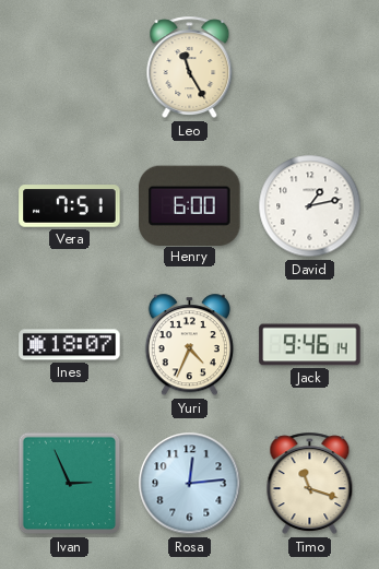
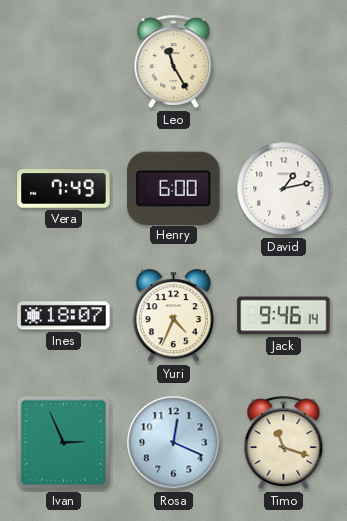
Vera: 7:51 -> 7:49
Rosa: 12:14 -> 12:19
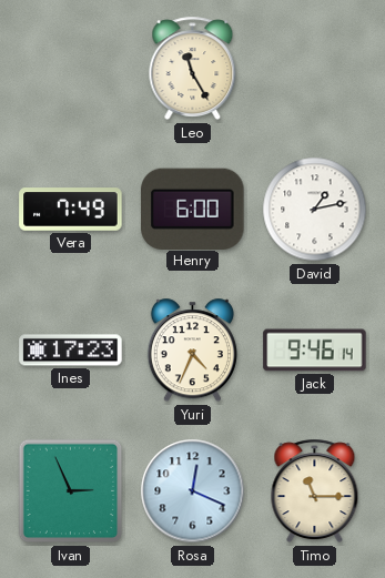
Ines: 18:07 -> 17:23
Timo: 11:18 -> 11:15
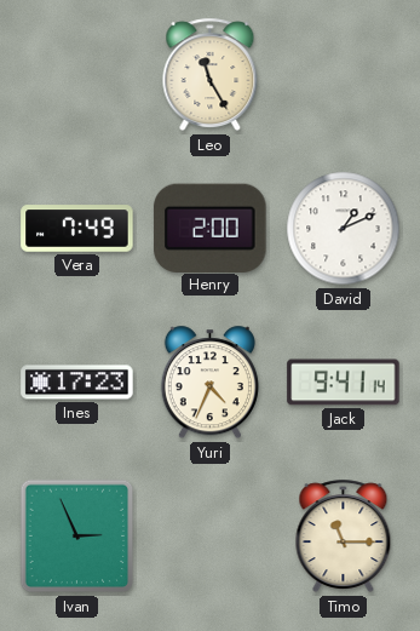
Henry: 6:00 -> 2:00
David: 1:13 -> 1:11
Jack: 9:46 -> 9:41
Rosa: 12:19 -> none
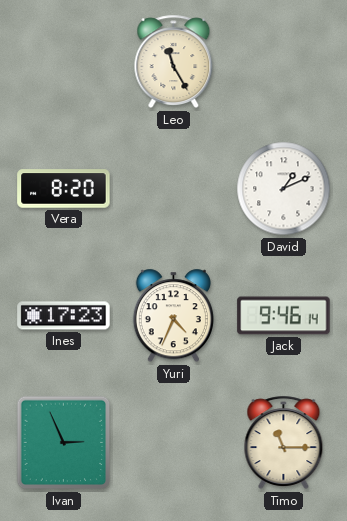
Vera: 7:49 -> 8:20
Henry: 2:00 -> none
Jack: 9:41 -> 9:46
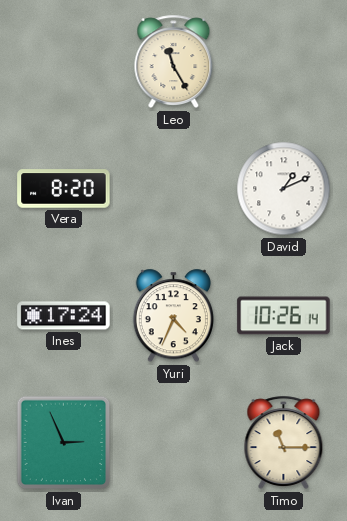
Ines: 17:23 -> 17:24
Jack: 9:46 -> 10:26
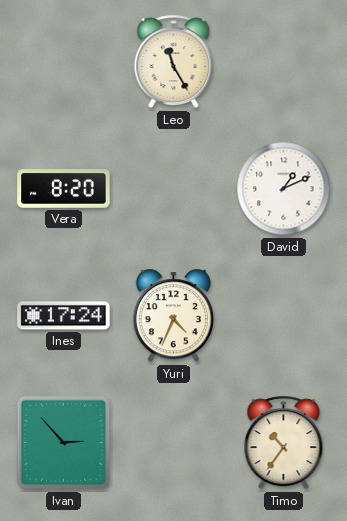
Jack: 10:26 -> none
Ivan: 2:56 -> 2:53
Timo: 11:15 -> 10:36
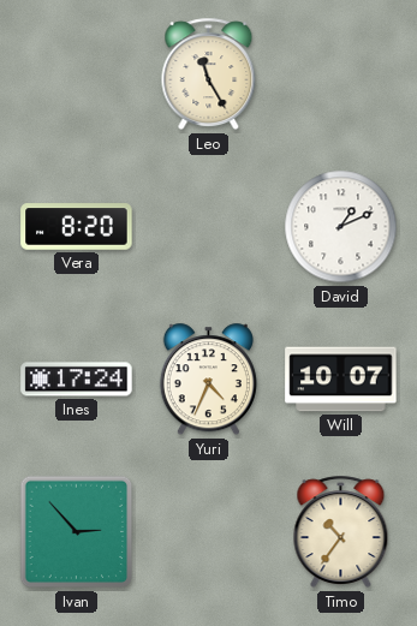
Will: none -> 10:07
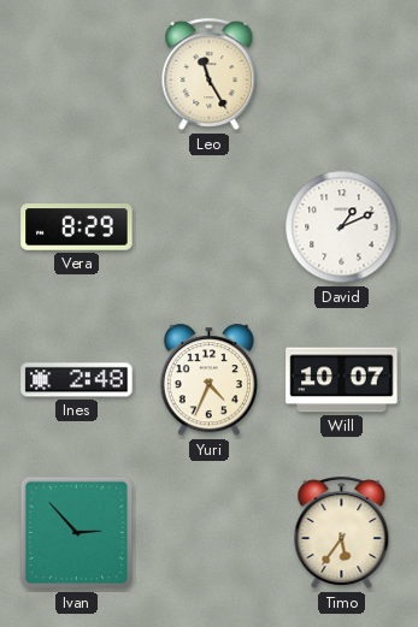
Vera: 8:20 -> 8:29
Ines: 17:24 -> 2:48
Timo: 10:36 -> 5:36
